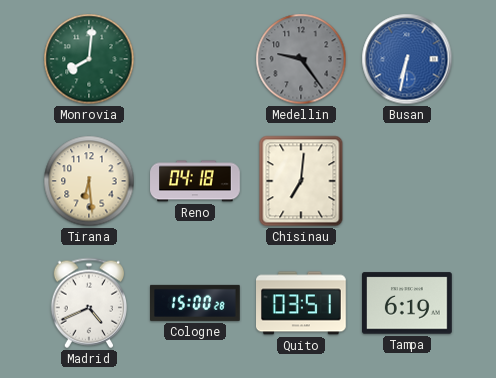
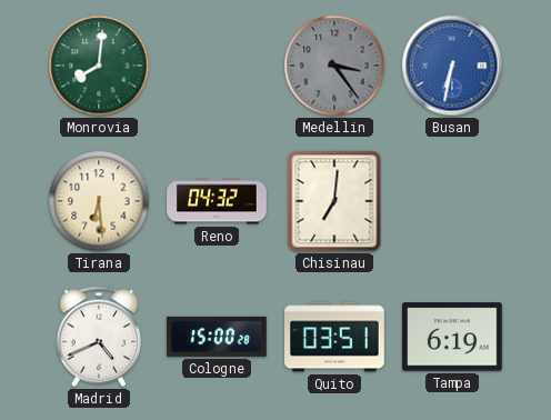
Medellin: 9:24 -> 3:24
Reno: 04:18 -> 04:32
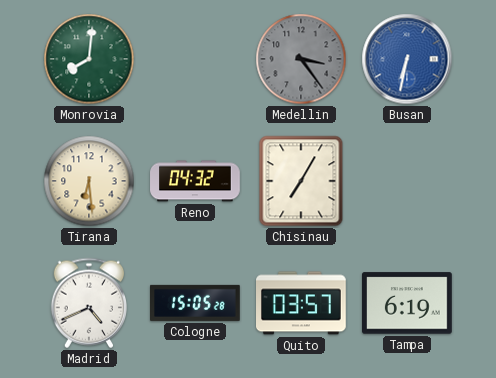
Chisinau: 7:01 -> 7:05
Cologne: 15:00 -> 15:05
Quito: 03:51 -> 03:57
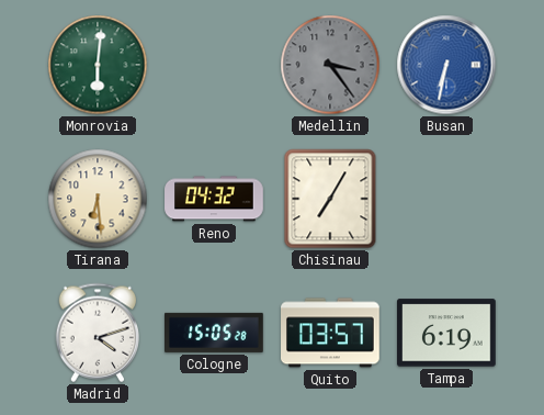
Monrovia: 8:01 -> 6:01
Madrid: 4:41 -> 4:12
